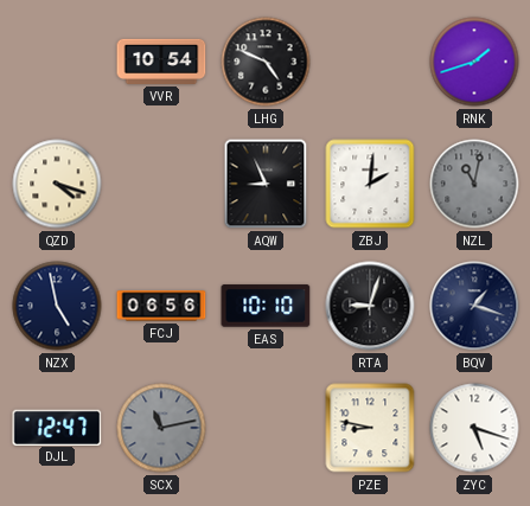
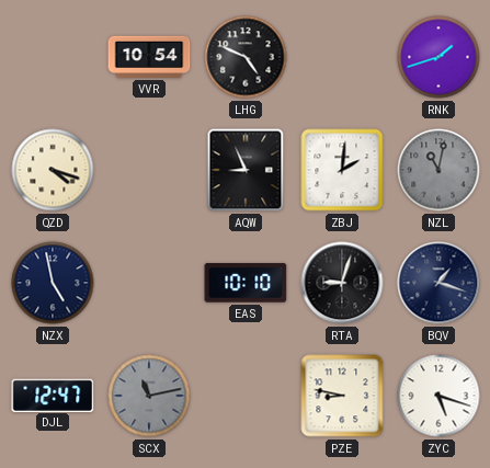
FCJ: 06:56 -> none
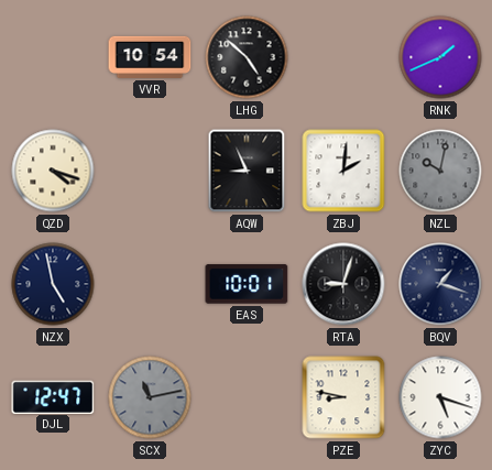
LHG: 4:49 -> 4:52
RNK: 1:42 -> 1:41
NZL: 11:02 -> 10:02
EAS: 10:10 -> 10:01
